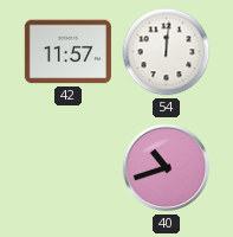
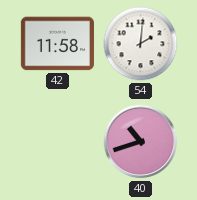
42: 11:57 -> 11:58
54: 12:01 -> 2:01
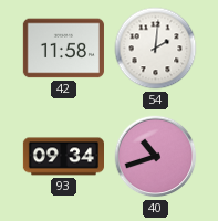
93: none -> 09:34
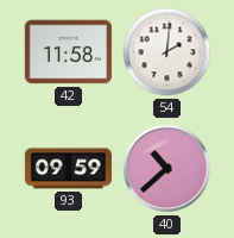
93: 09:34 -> 09:59
40: 10:42 -> 10:38
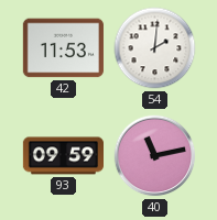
42: 11:58 -> 11:53
40: 10:38 -> 11:13
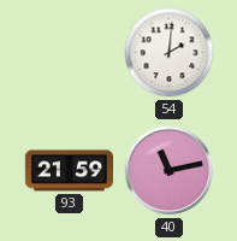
42: 11:53 -> none
93: 09:59 -> 21:59
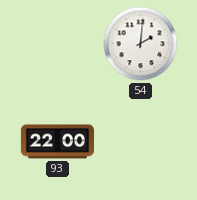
93: 21:59 -> 22:00
40: 11:13 -> none
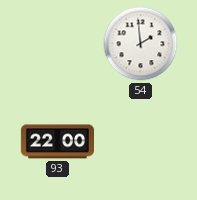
54: 2:01 -> 1:59
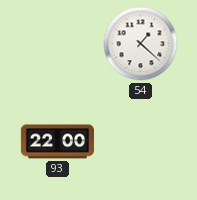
54: 1:59 -> 1:22
